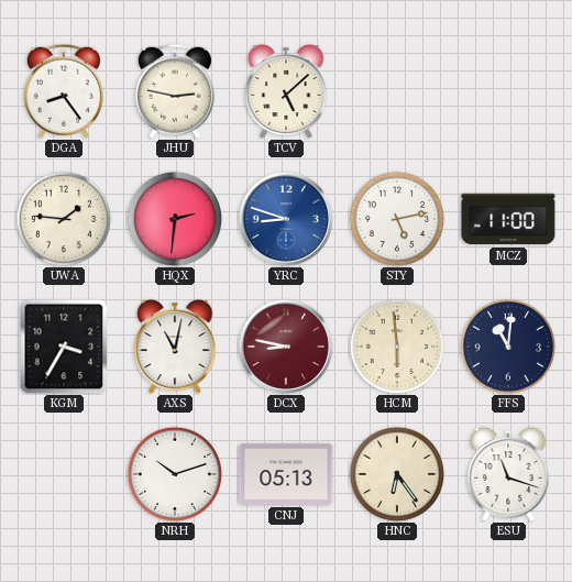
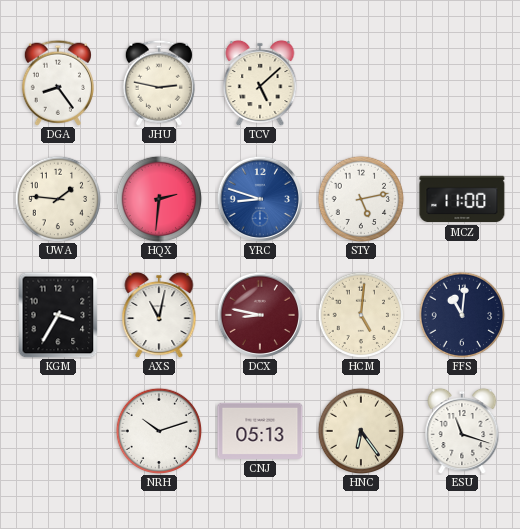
HCM: 5:59 -> 5:01
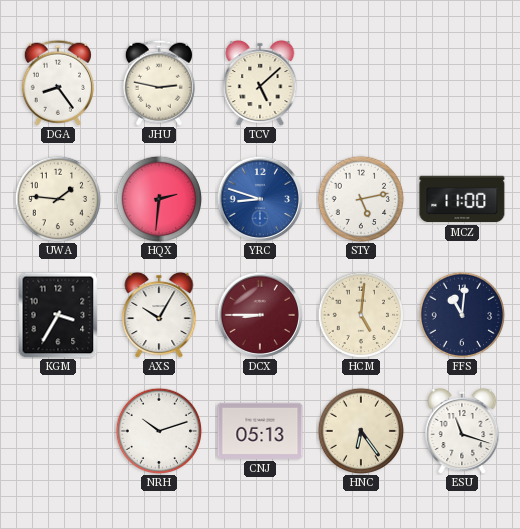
AXS: 11:02 -> 10:05
DCX: 8:47 -> 8:45
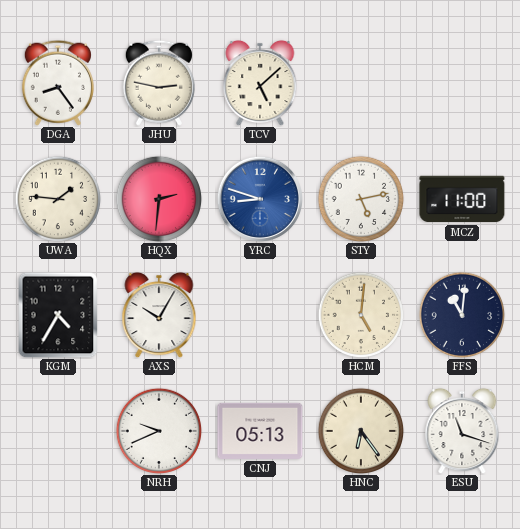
KGM: 3:35 -> 4:35
DCX: 8:45 -> none
NRH: 10:12 -> 9:41
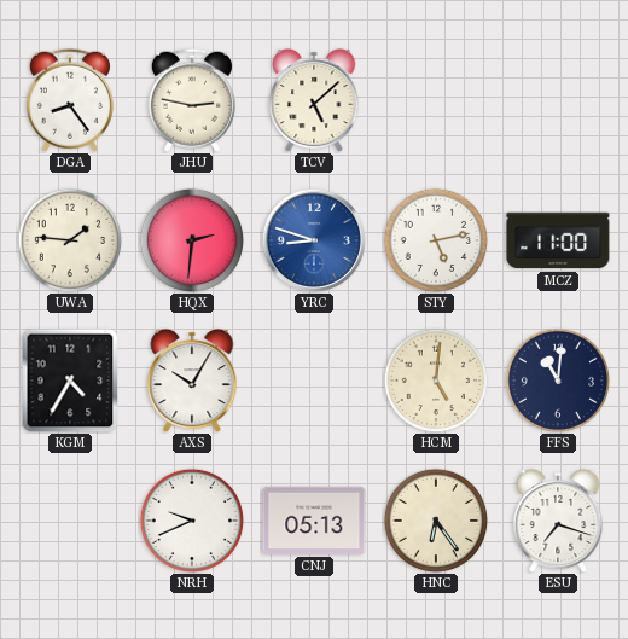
ESU: 11:18 -> 7:18
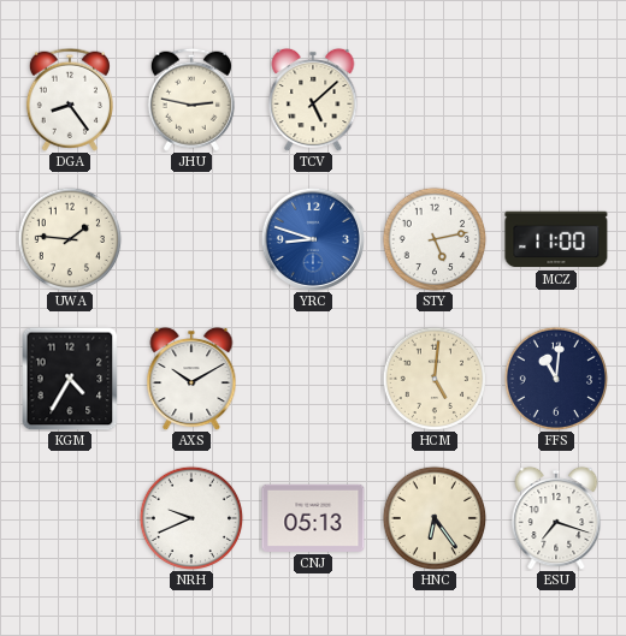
HQX: 2:31 -> none
AXS: 10:05 -> 10:10
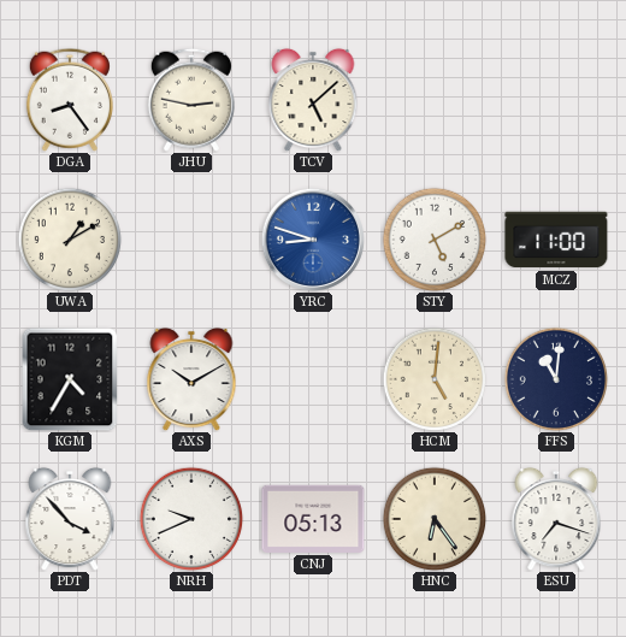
UWA: 1:46 -> 1:10
STY: 5:13 -> 5:10
PDT: none -> 3:53
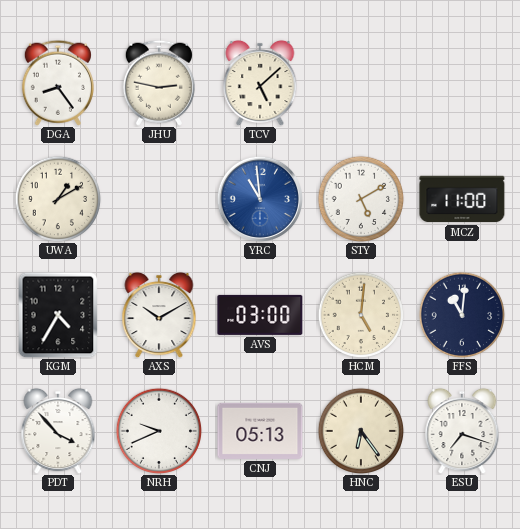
YRC: 8:48 -> 10:59
AVS: none -> 03:00
